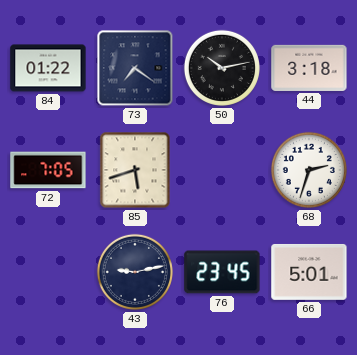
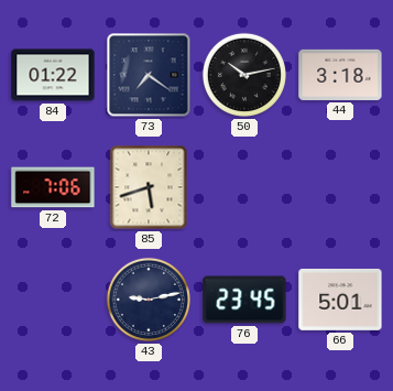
72: 7:05 -> 7:06
68: 2:33 -> none
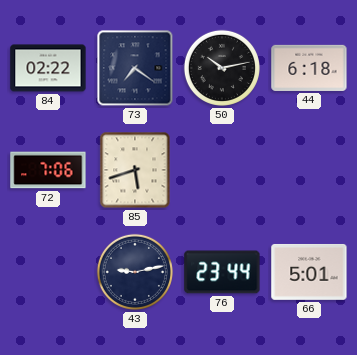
84: 01:22 -> 02:22
44: 3:18 -> 6:18
76: 23:45 -> 23:44
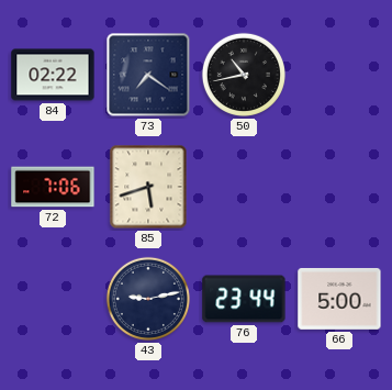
50: 10:13 -> 10:43
44: 6:18 -> none
66: 5:01 -> 5:00
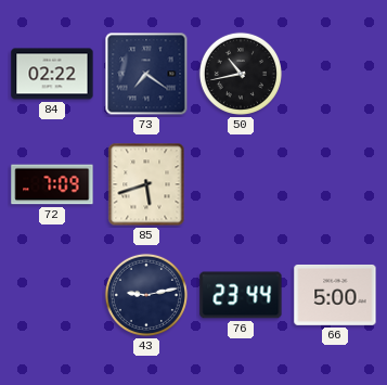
72: 7:06 -> 7:09
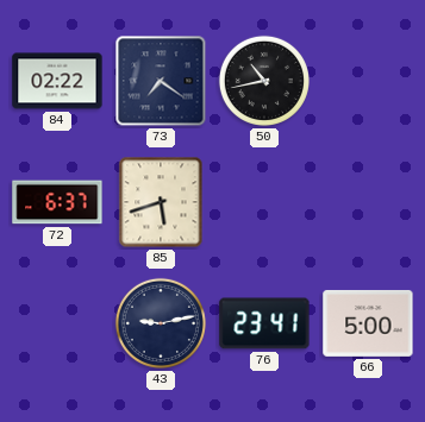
72: 7:09 -> 6:37
76: 23:44 -> 23:41
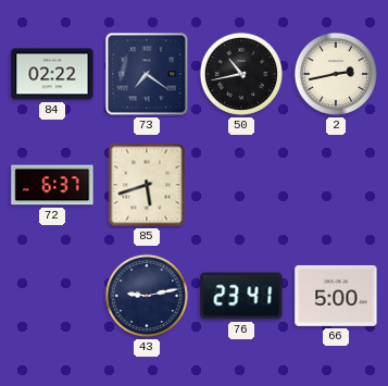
2: none -> 2:43
